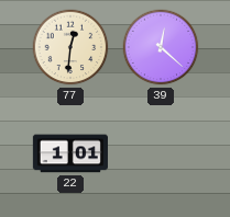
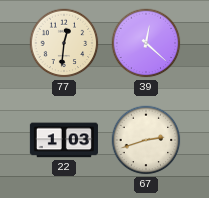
22: 1:01 -> 1:03
67: none -> 2:42
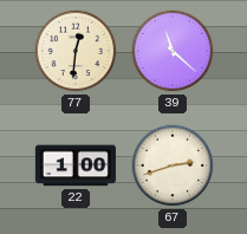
39: 12:22 -> 11:22
22: 1:03 -> 1:00
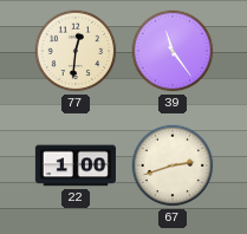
39: 11:22 -> 11:24
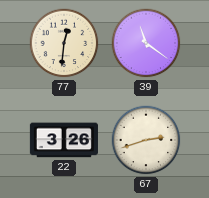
39: 11:24 -> 11:21
22: 1:00 -> 3:26
